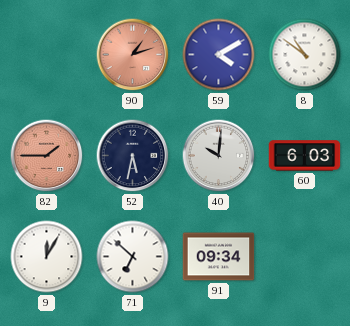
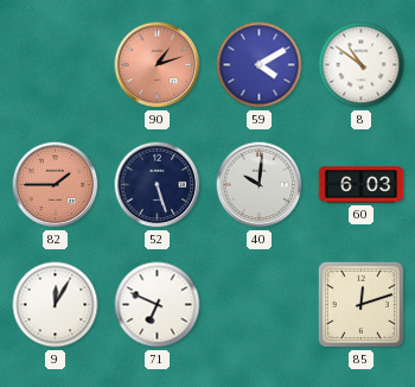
52: 5:32 -> 5:27
71: 6:52 -> 6:49
91: 09:34 -> none
85: none -> 12:12
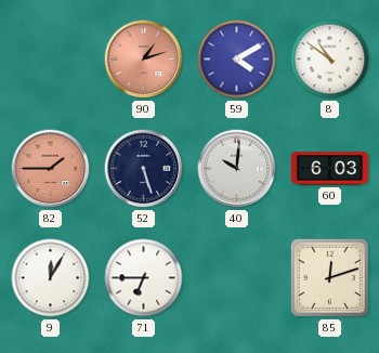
71: 6:49 -> 6:45
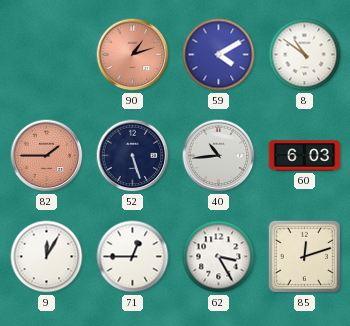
40: 10:01 -> 10:44
71: 6:45 -> 12:45
62: none -> 3:25
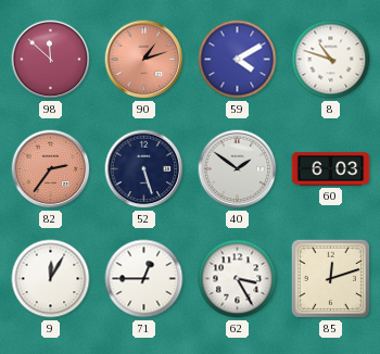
98: none -> 11:52
8: 10:51 -> 10:48
82: 1:45 -> 2:36
40: 10:44 -> 1:51
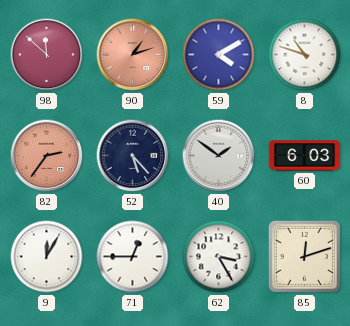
52: 5:27 -> 5:23
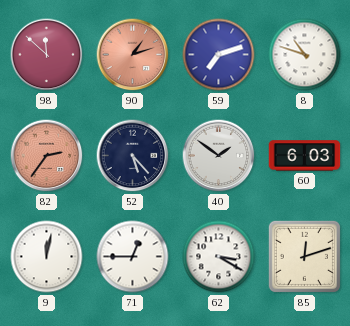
59: 4:10 -> 7:12
9: 12:05 -> 12:02
62: 3:25 -> 3:20
